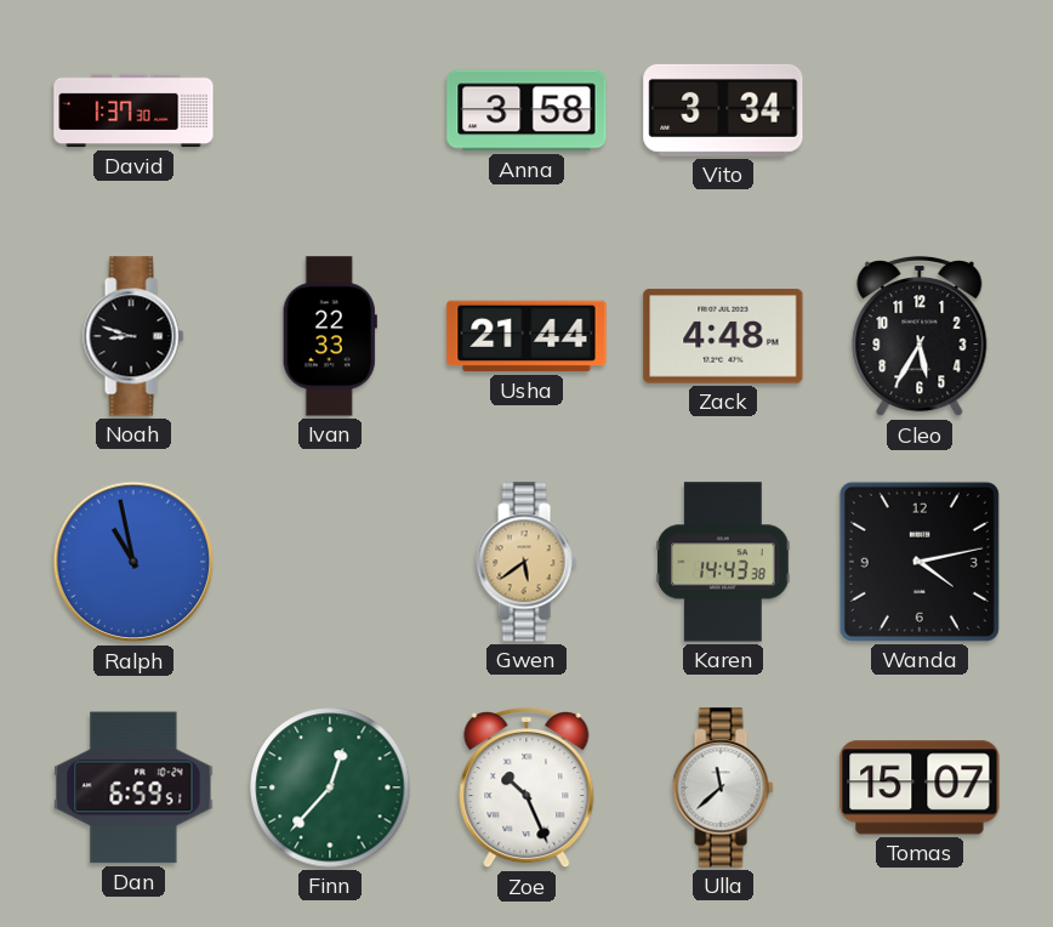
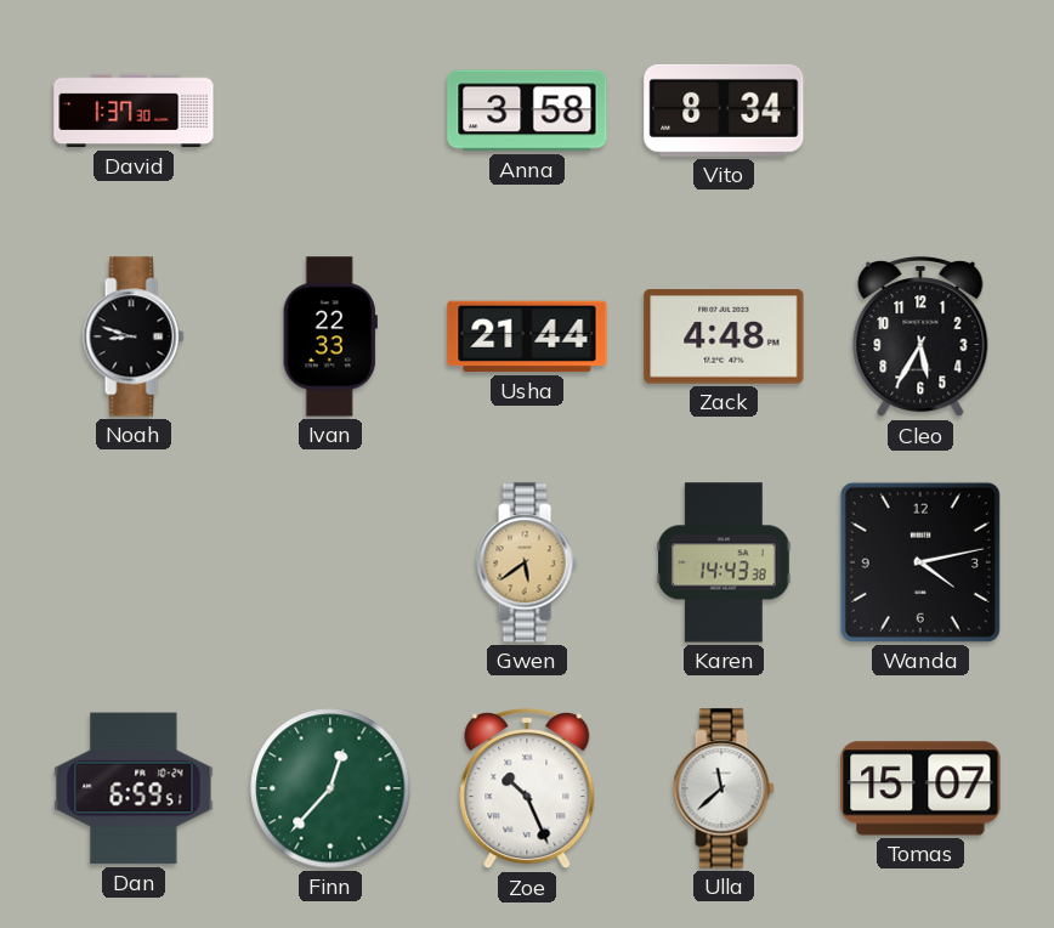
Vito: 3:34 -> 8:34
Ralph: 10:58 -> none
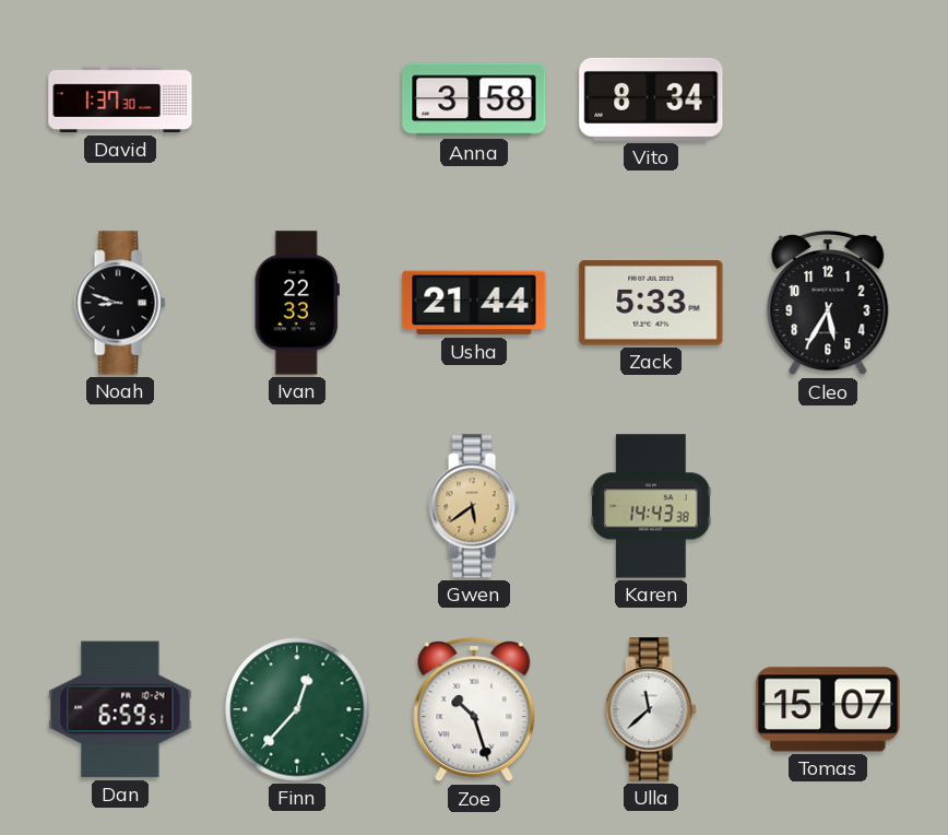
Zack: 4:48 -> 5:33
Wanda: 4:13 -> none
Zoe: 10:26 -> 10:27
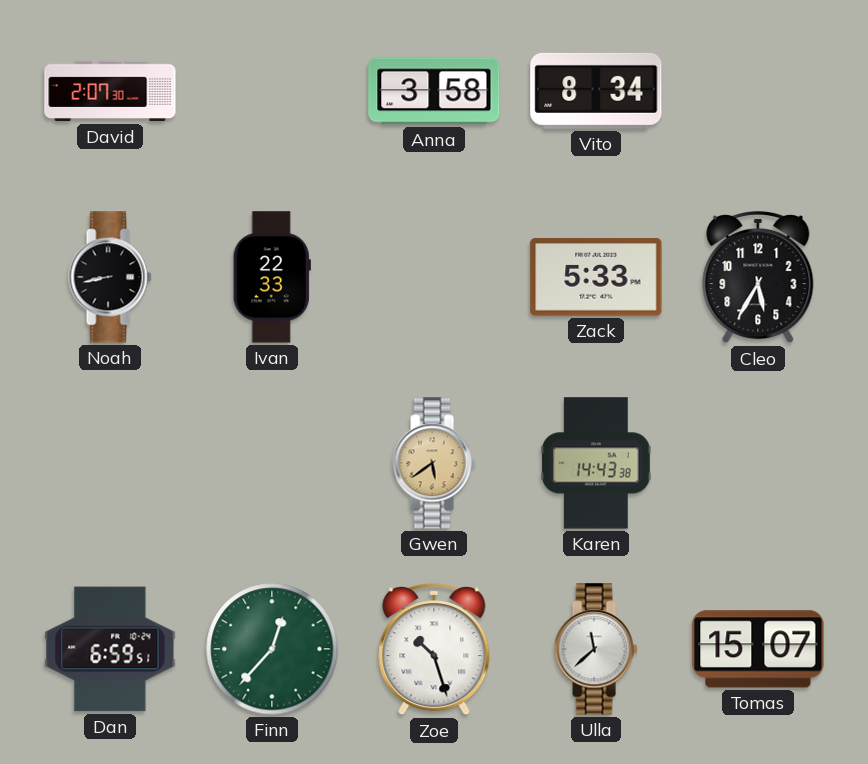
David: 1:37 -> 2:07
Noah: 8:48 -> 8:43
Usha: 21:44 -> none
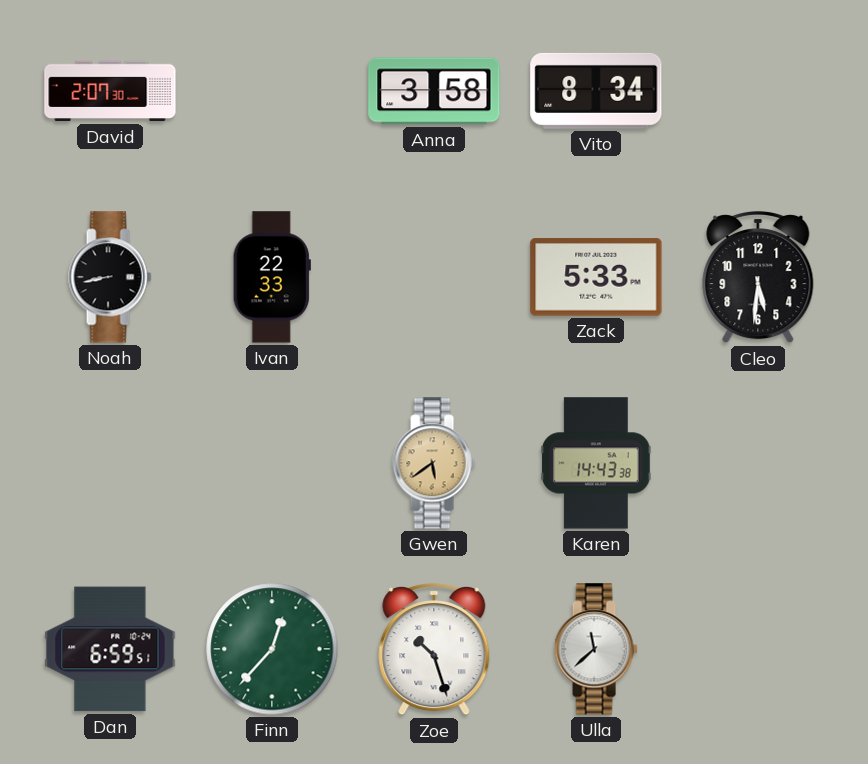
Cleo: 5:35 -> 5:31
Tomas: 15:07 -> none
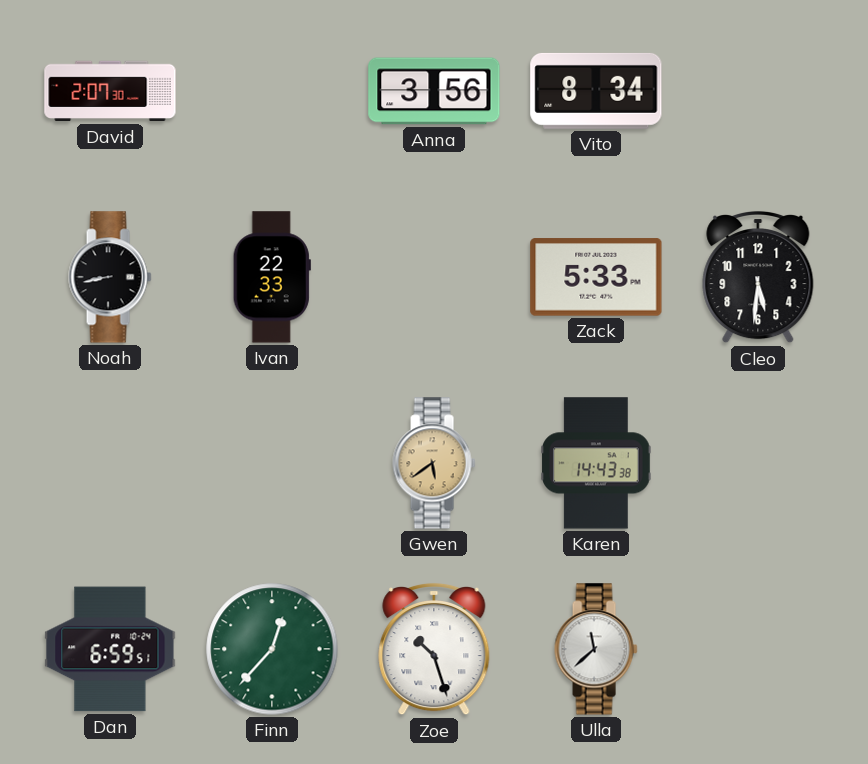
Anna: 3:58 -> 3:56
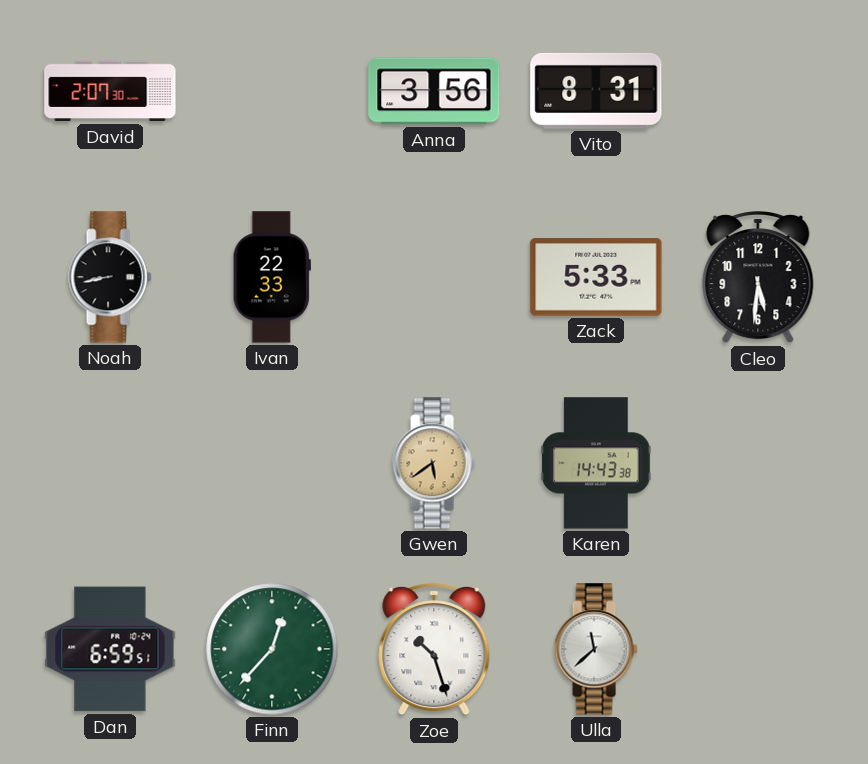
Vito: 8:34 -> 8:31
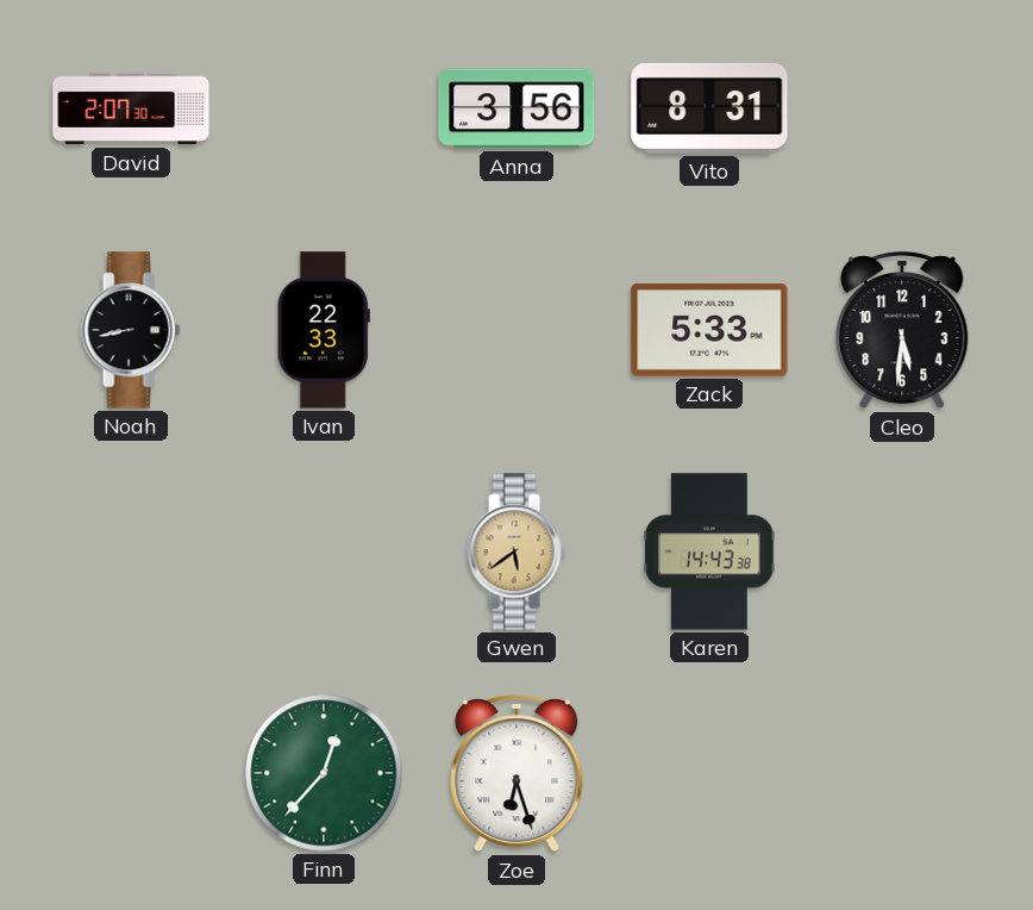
Dan: 6:59 -> none
Zoe: 10:27 -> 6:27
Ulla: 11:38 -> none
